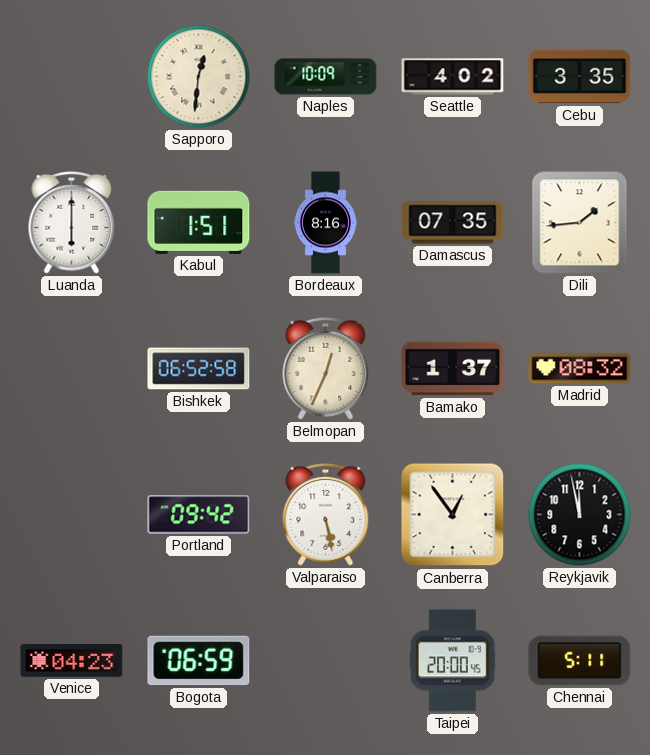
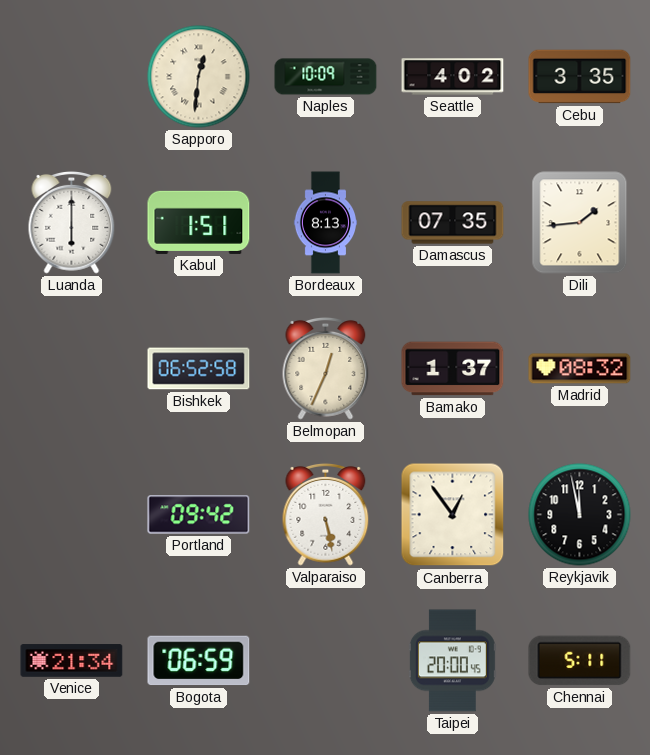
Bordeaux: 8:16 -> 8:13
Venice: 04:23 -> 21:34
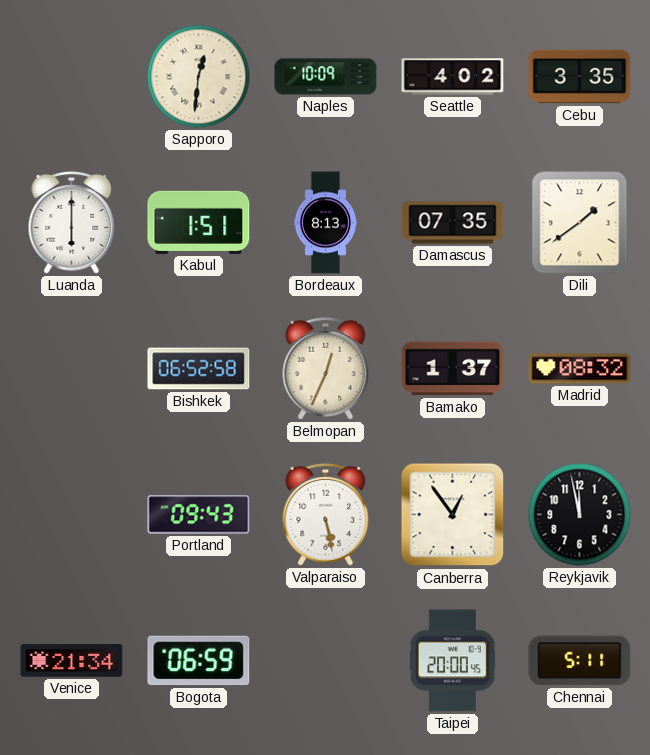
Dili: 1:44 -> 1:39
Portland: 09:42 -> 09:43
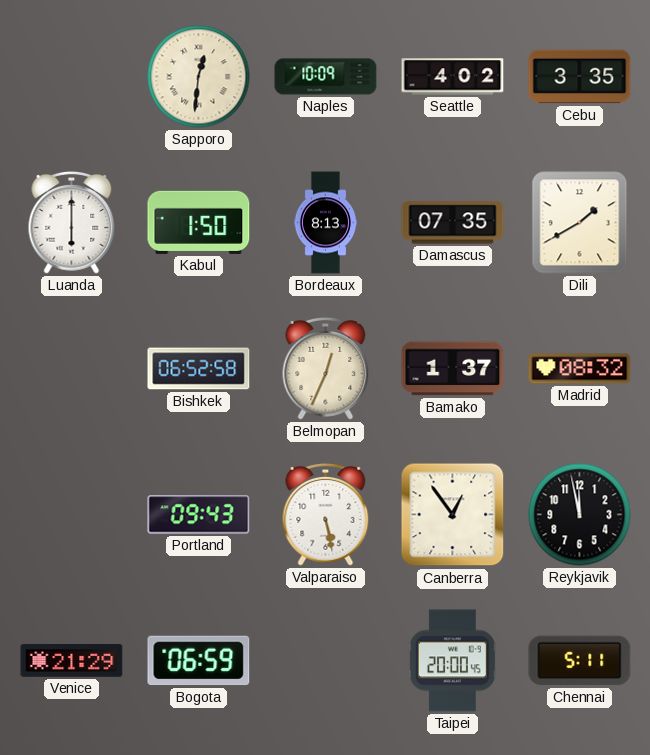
Kabul: 1:51 -> 1:50
Dili: 1:39 -> 1:40
Venice: 21:34 -> 21:29
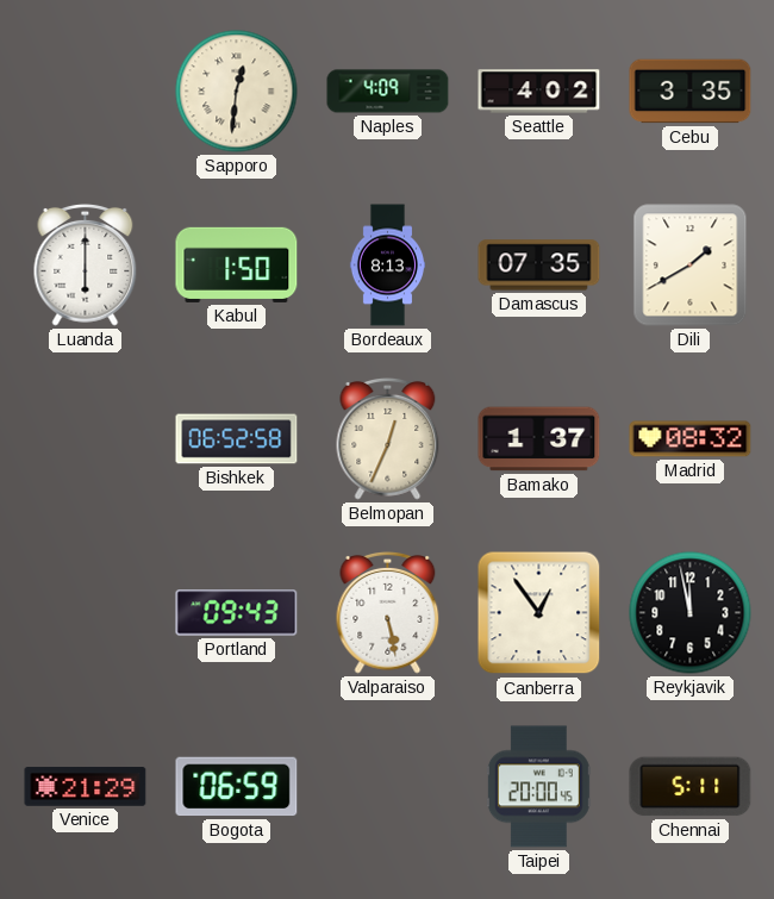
Naples: 10:09 -> 4:09
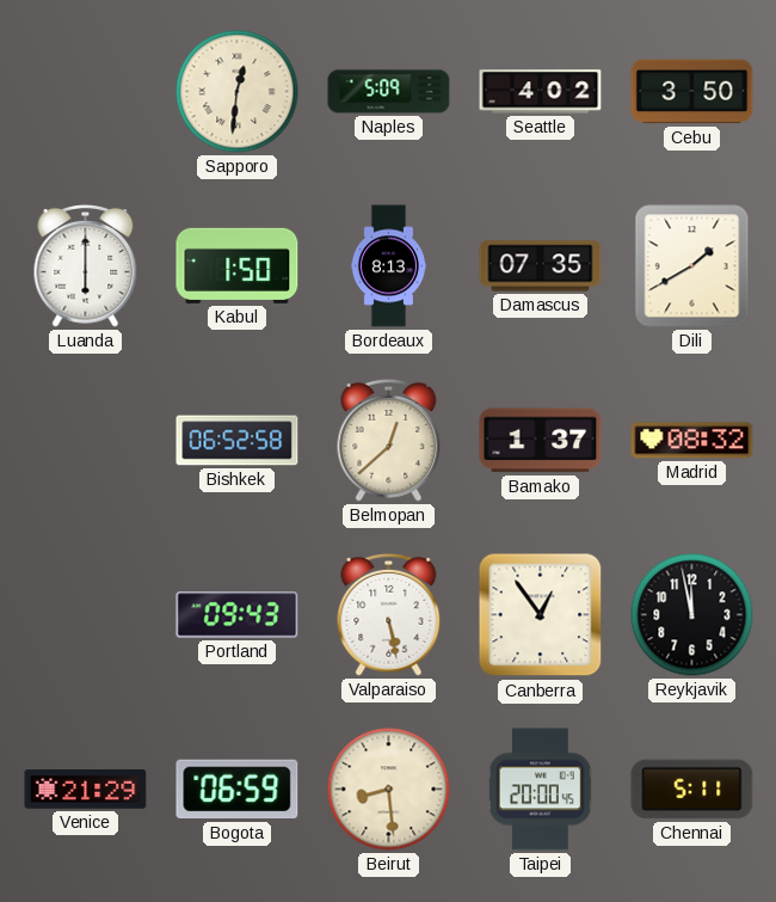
Naples: 4:09 -> 5:09
Cebu: 3:35 -> 3:50
Belmopan: 12:34 -> 12:38
Beirut: none -> 8:29
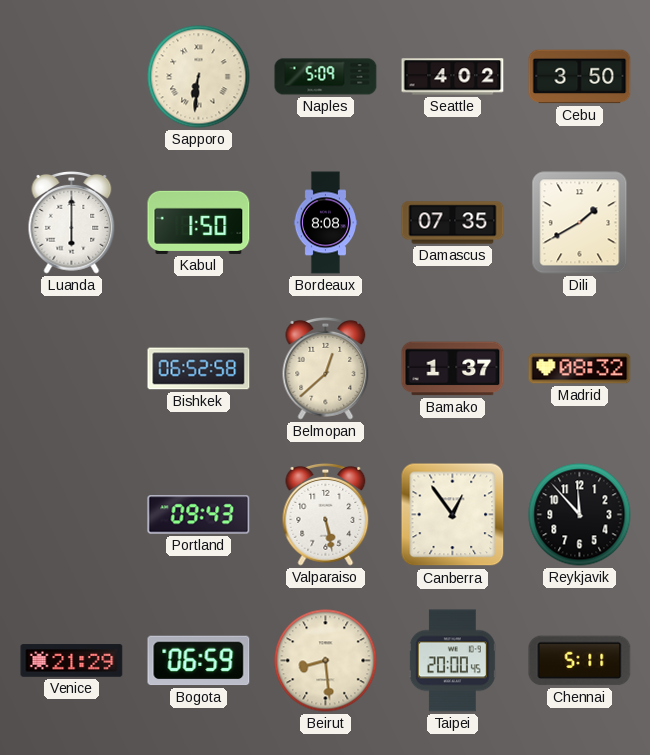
Sapporo: 12:31 -> 6:31
Bordeaux: 8:13 -> 8:08
Reykjavik: 11:58 -> 11:53
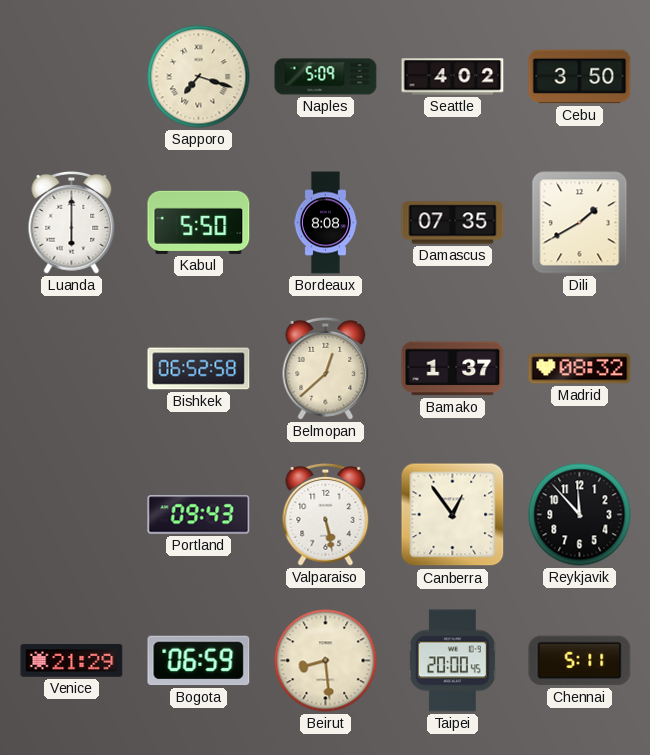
Sapporo: 6:31 -> 7:18
Kabul: 1:50 -> 5:50
